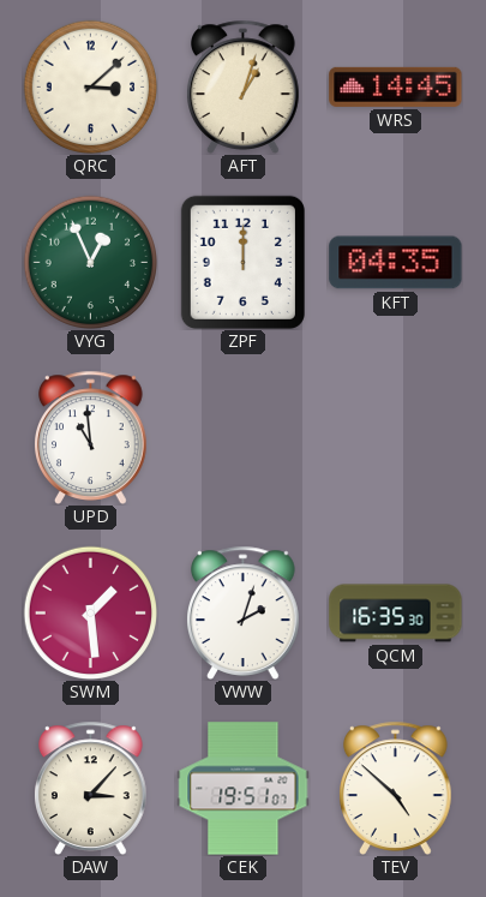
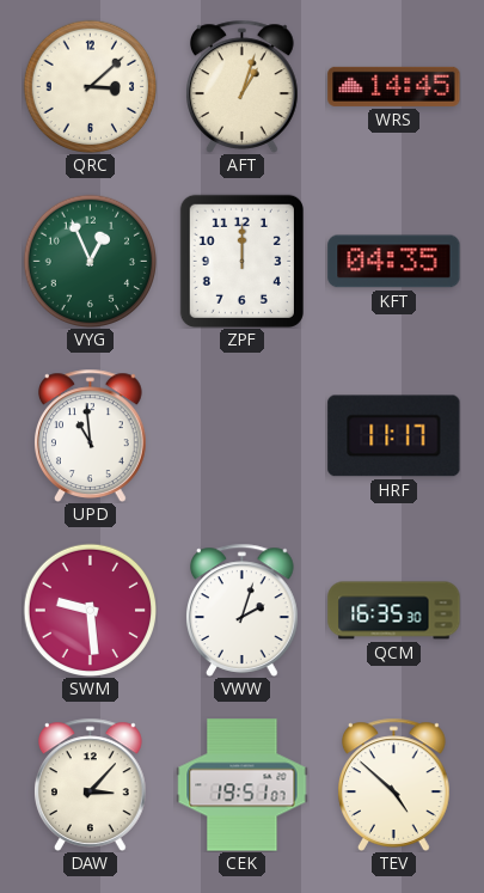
HRF: none -> 11:17
SWM: 1:29 -> 9:29
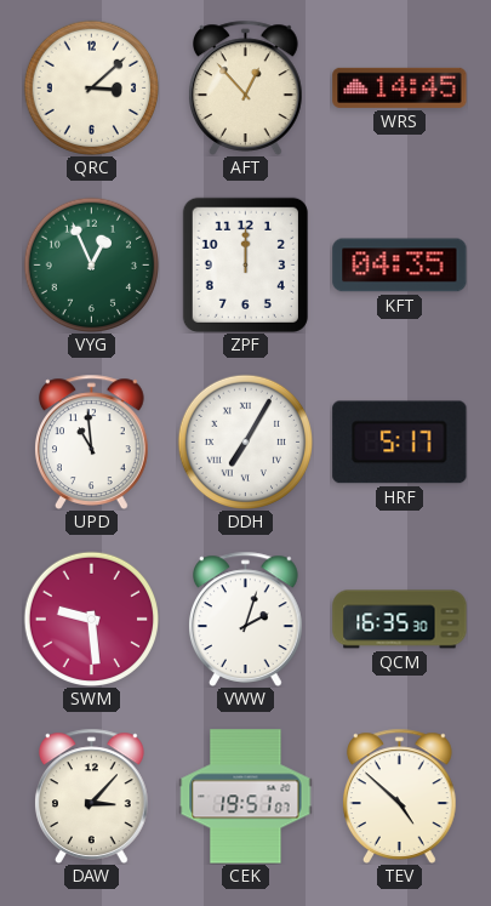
AFT: 1:03 -> 12:53
DDH: none -> 7:05
HRF: 11:17 -> 5:17
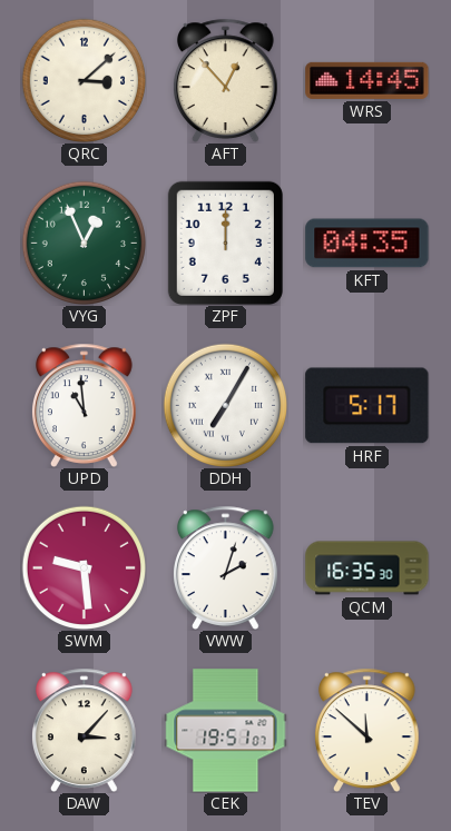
TEV: 4:52 -> 11:52
